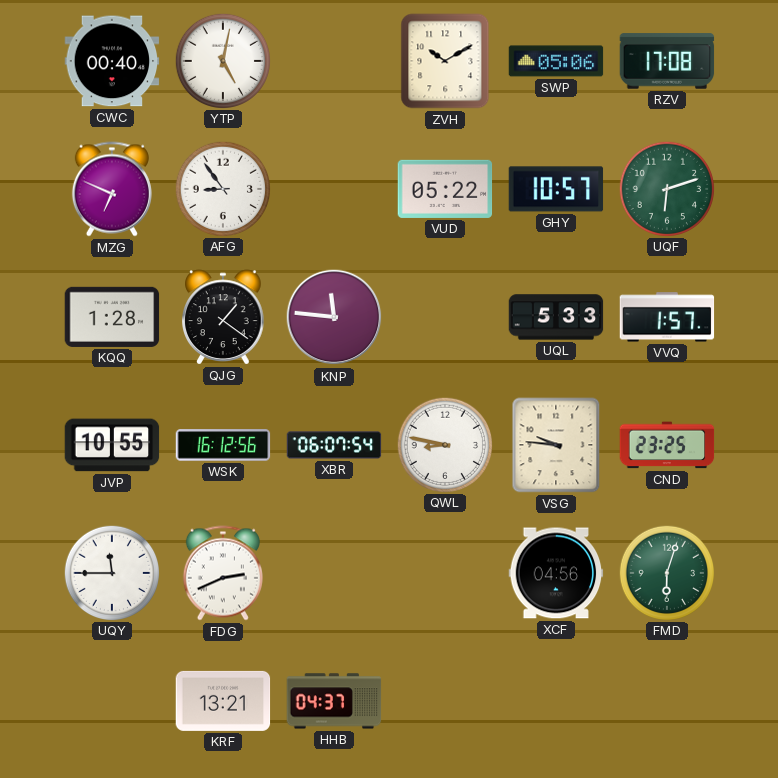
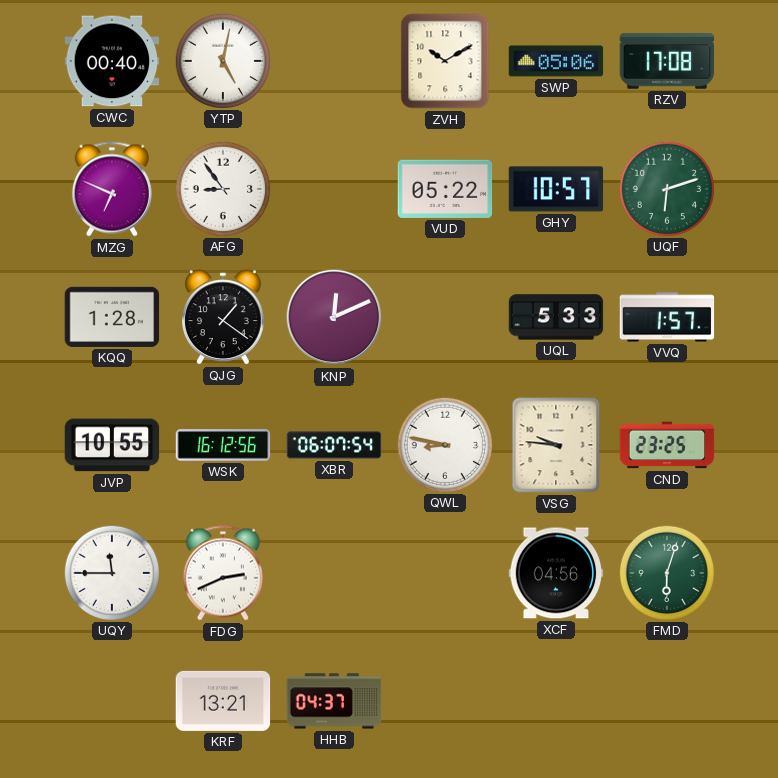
KNP: 11:46 -> 12:11
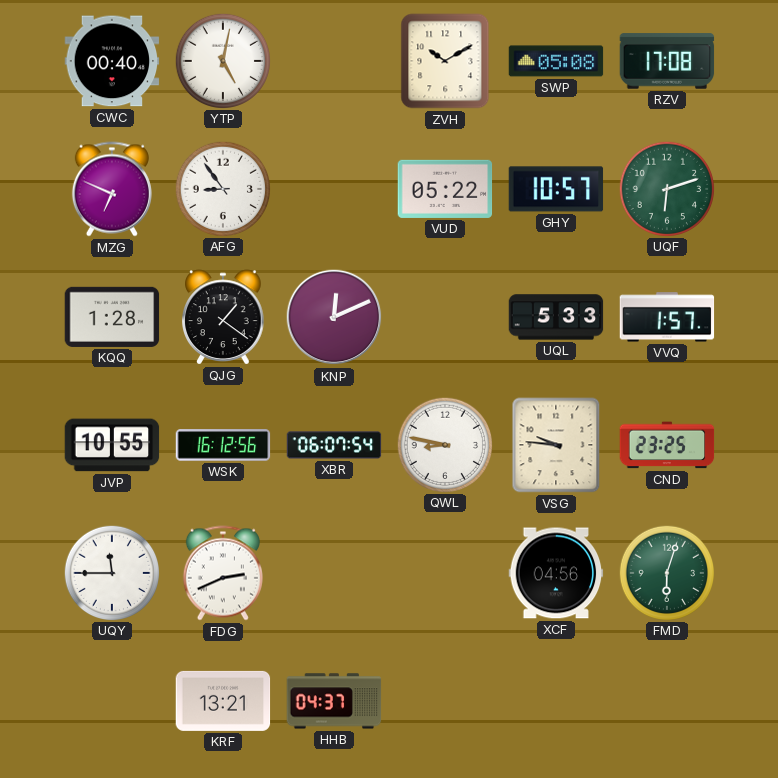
SWP: 05:06 -> 05:08
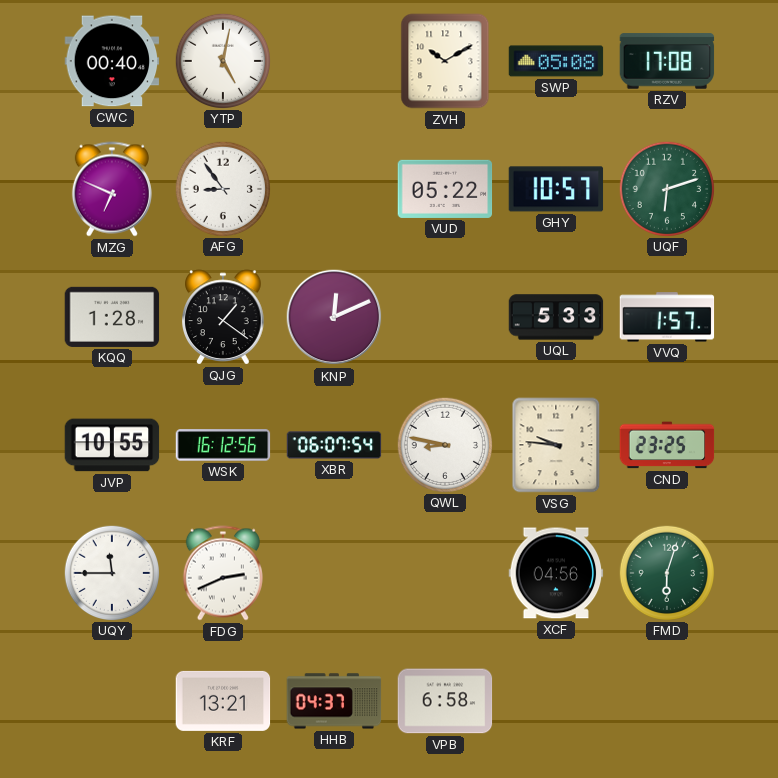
VPB: none -> 6:58
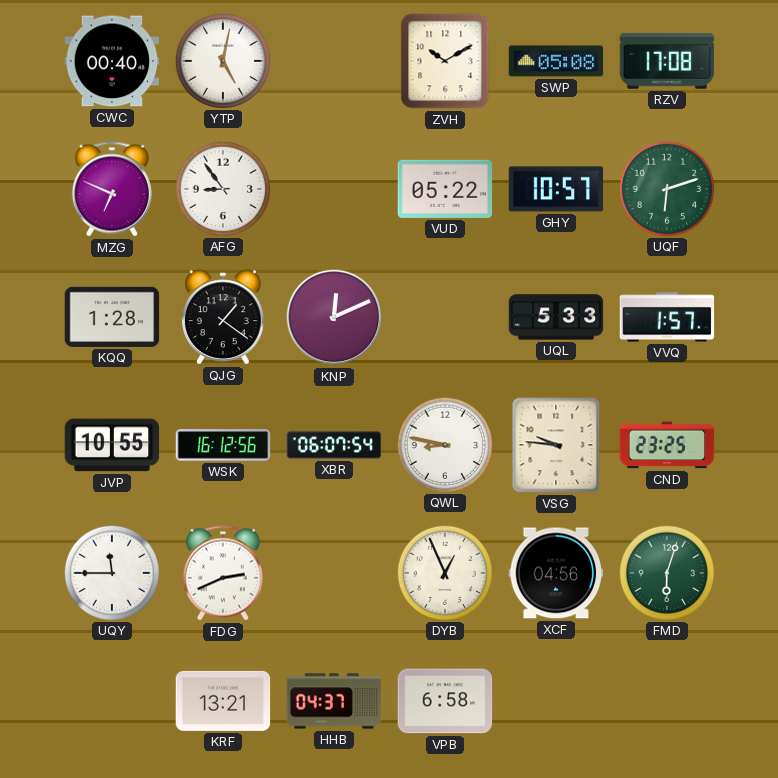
DYB: none -> 12:56
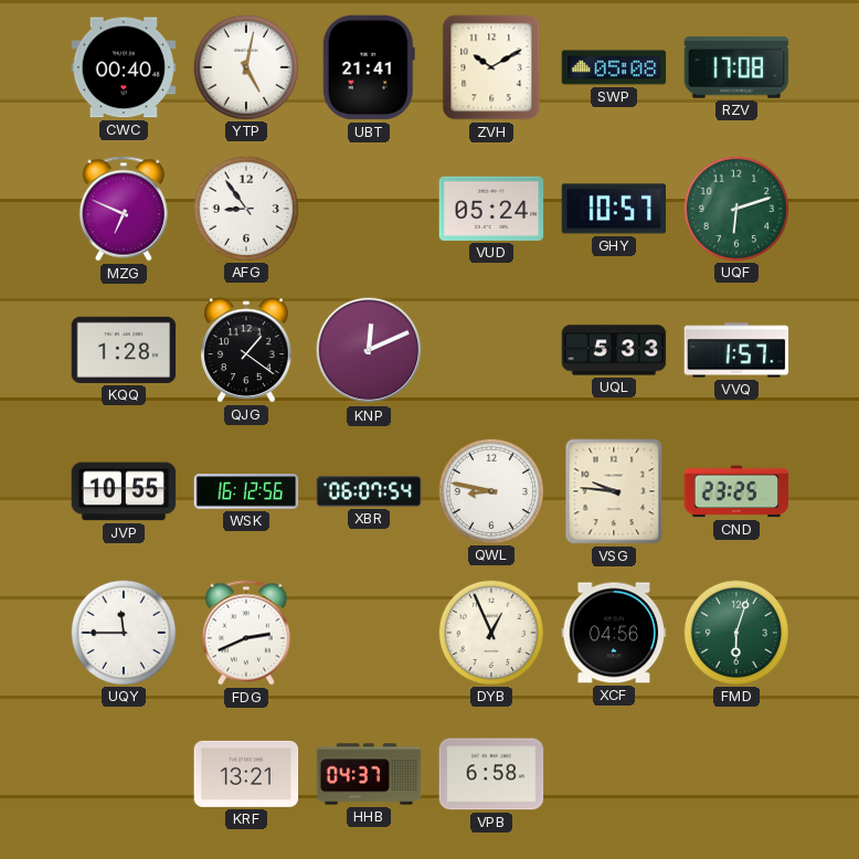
UBT: none -> 21:41
VUD: 05:22 -> 05:24
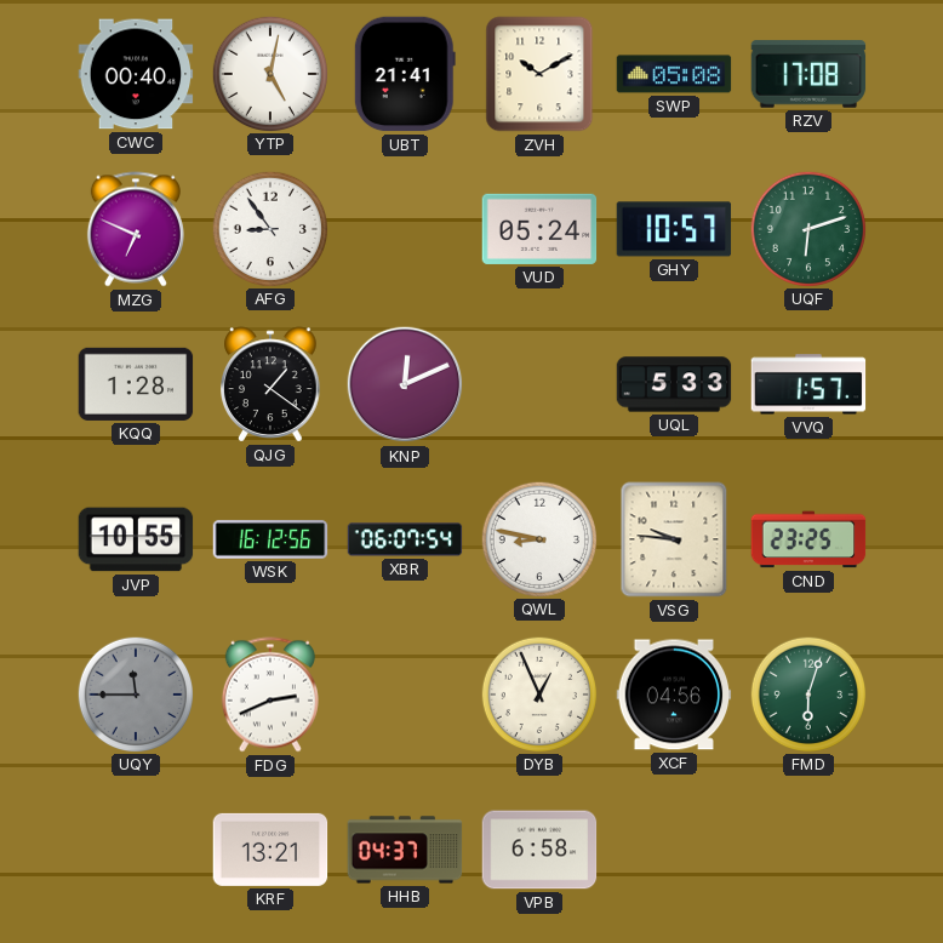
UQY dial: white -> grey
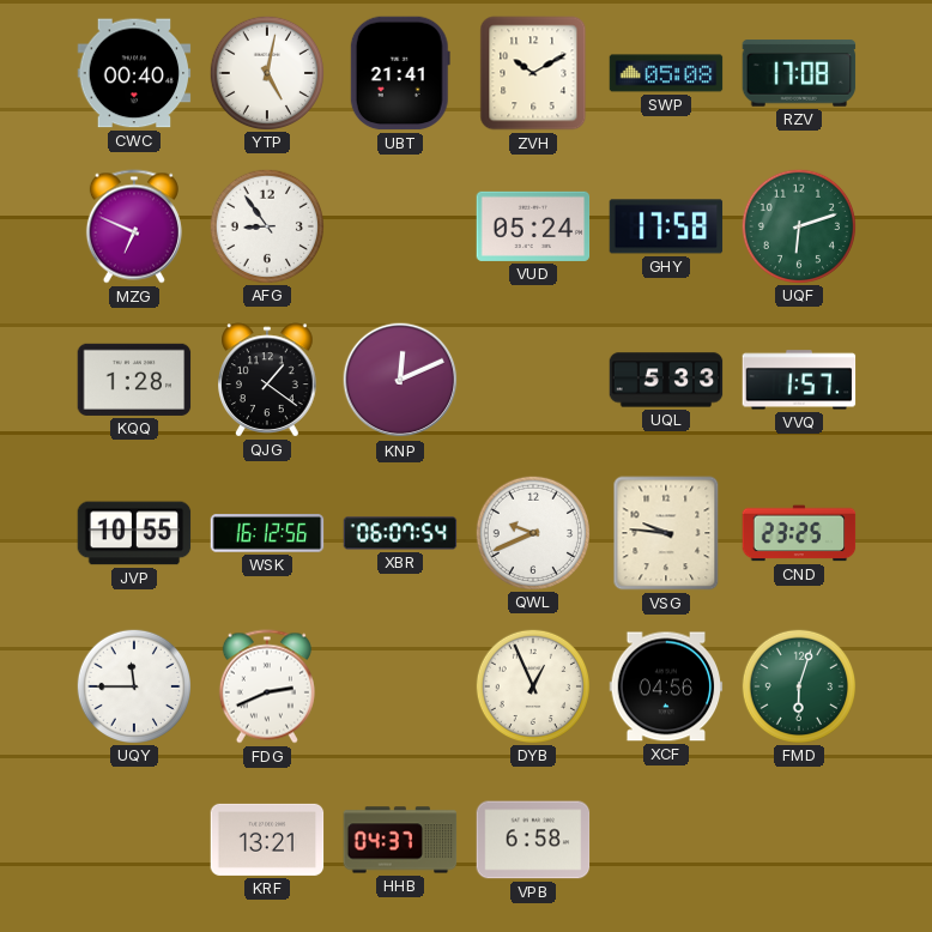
GHY: 10:57 -> 17:58
QWL: 8:47 -> 9:41
UQY dial: grey -> white
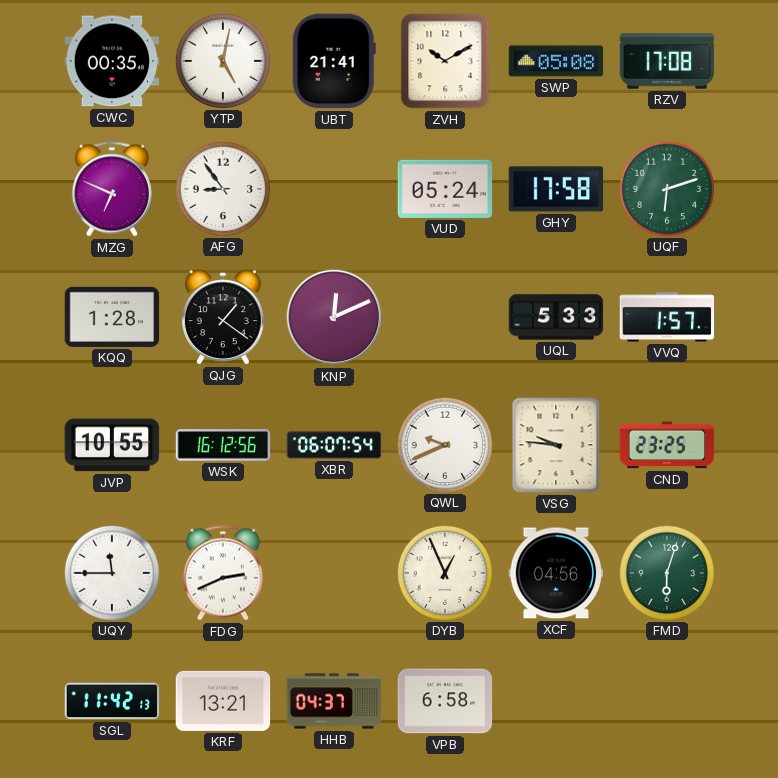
CWC: 00:40 -> 00:35
SGL: none -> 11:42
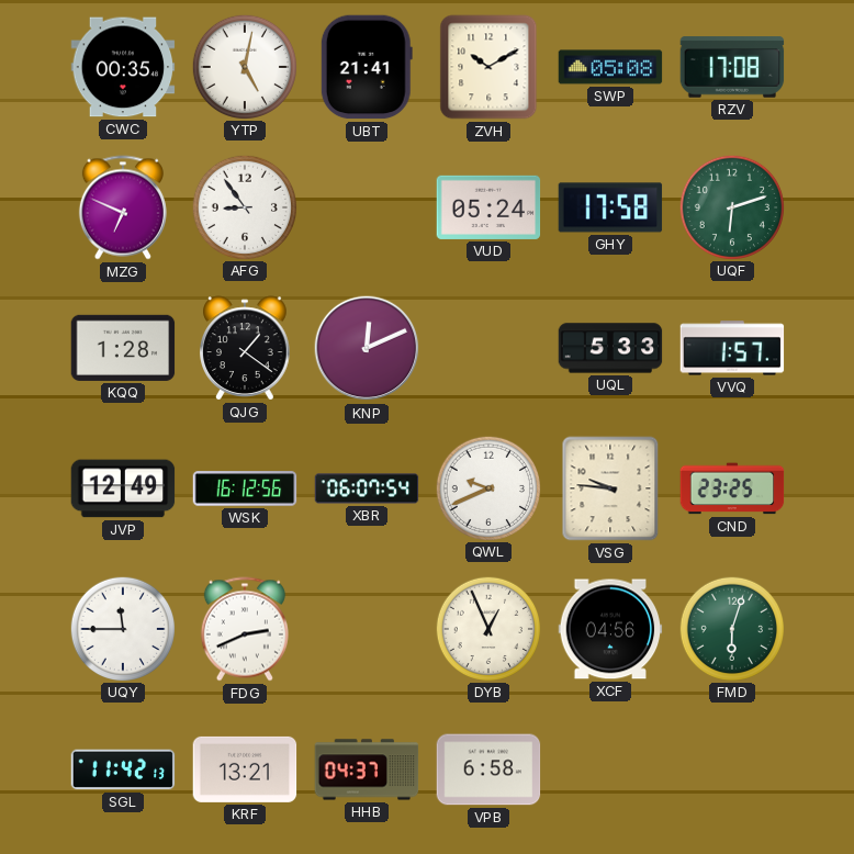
JVP: 10:55 -> 12:49
